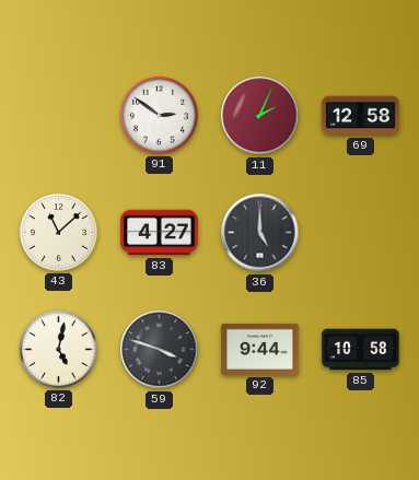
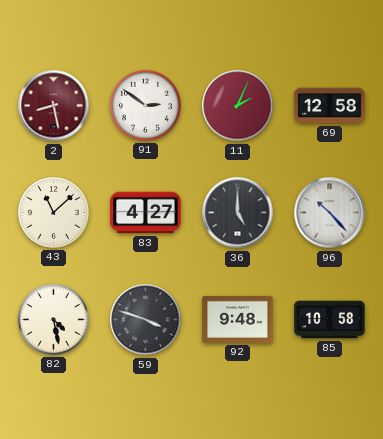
2: none -> 8:28
96: none -> 10:23
82: 5:02 -> 4:28
92: 9:44 -> 9:48
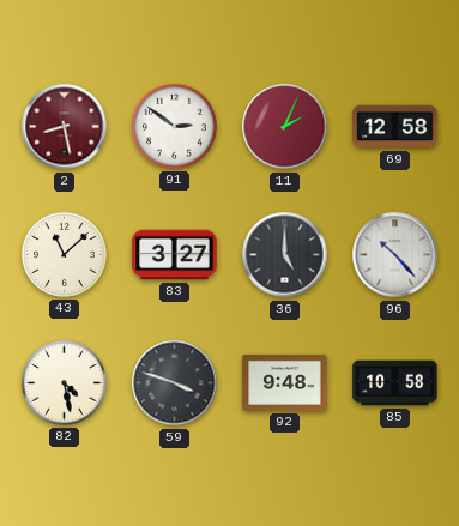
83: 4:27 -> 3:27
